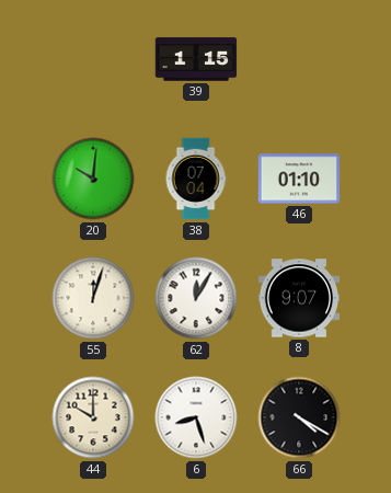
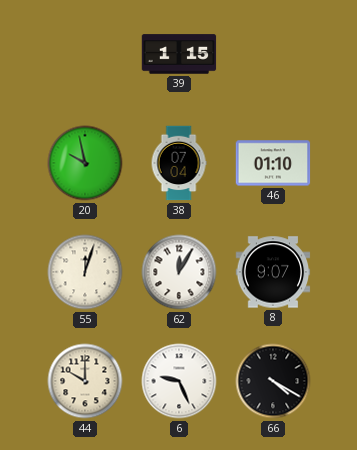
20: 10:01 -> 9:58
6: 8:27 -> 9:26
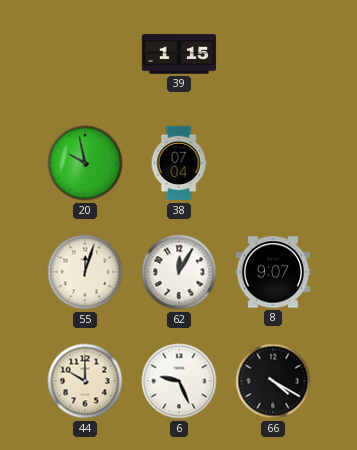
46: 01:10 -> none
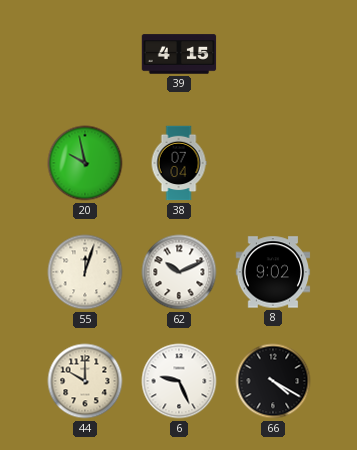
39: 1:15 -> 4:15
62: 12:05 -> 10:11
8: 9:07 -> 9:02
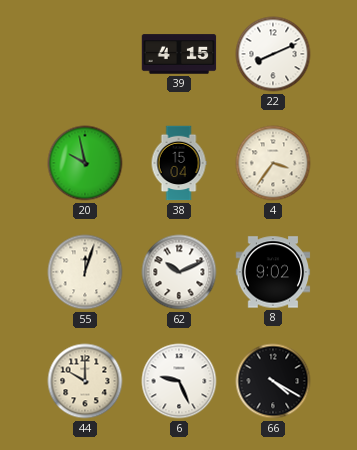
22: none -> 8:11
38: 07:04 -> 15:04
4: none -> 3:36
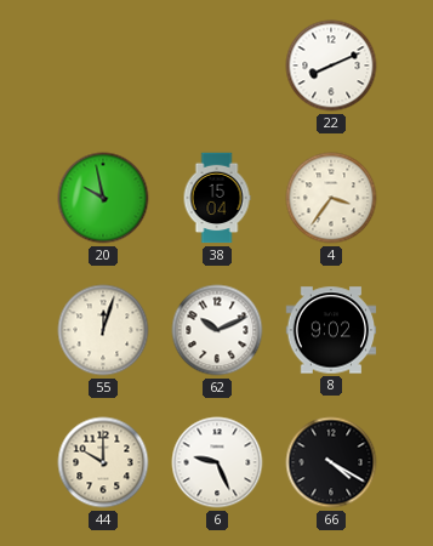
39: 4:15 -> none
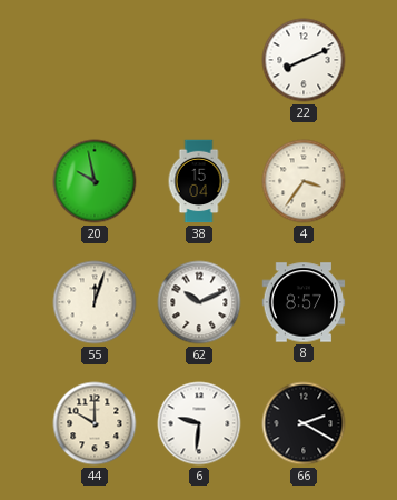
8: 9:02 -> 8:57
6: 9:26 -> 9:31
66: 4:20 -> 2:20
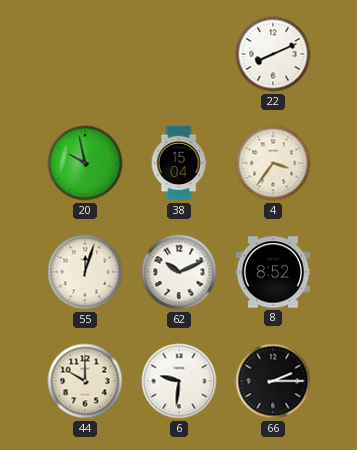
8: 8:57 -> 8:52
66: 2:20 -> 2:15
